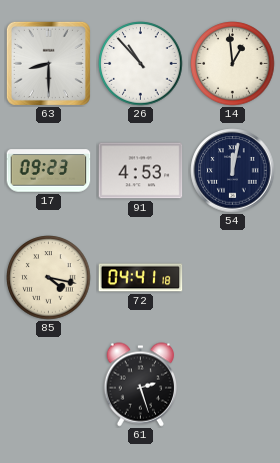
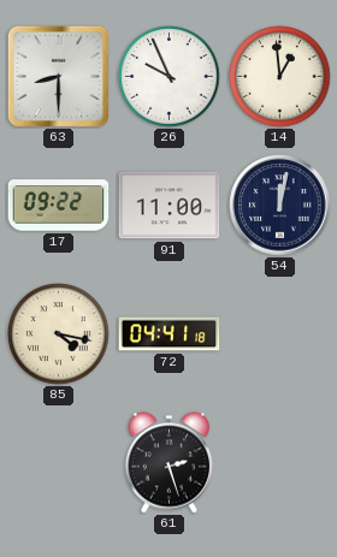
26: 10:53 -> 9:56
17: 09:23 -> 09:22
91: 4:53 -> 11:00
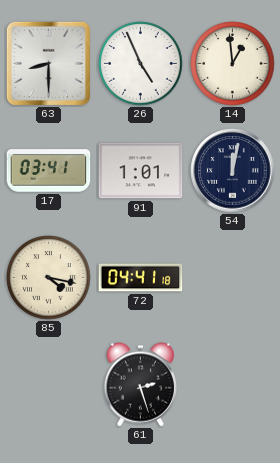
26: 9:56 -> 4:56
17: 09:22 -> 03:41
91: 11:00 -> 1:01
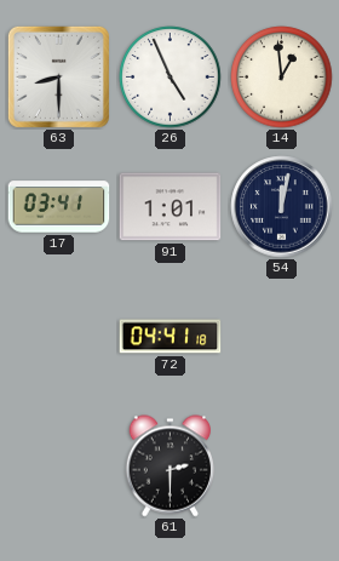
85: 4:17 -> none
61: 2:27 -> 2:30
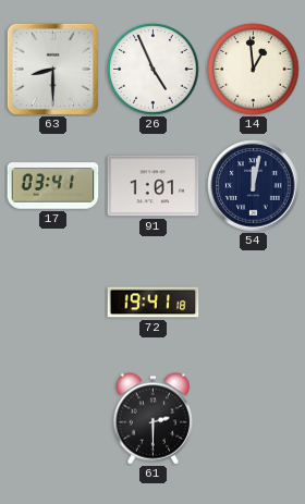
72: 04:41 -> 19:41
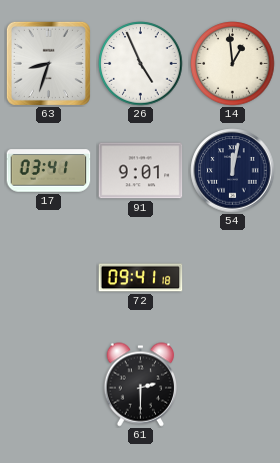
63: 8:30 -> 8:33
91: 1:01 -> 9:01
72: 19:41 -> 09:41
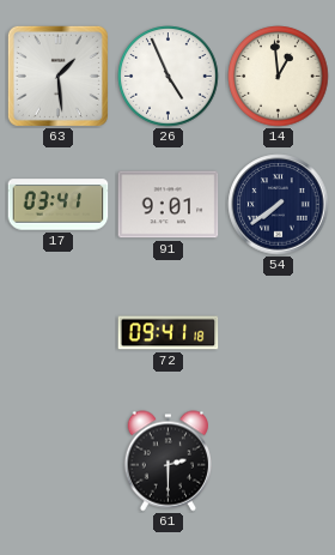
63: 8:33 -> 1:29
54: 12:02 -> 7:39
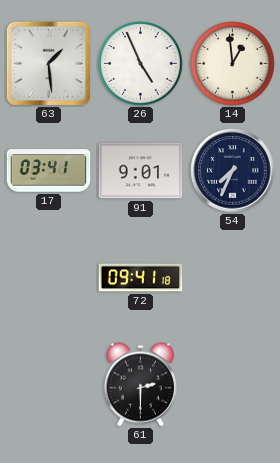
54: 7:39 -> 7:34
